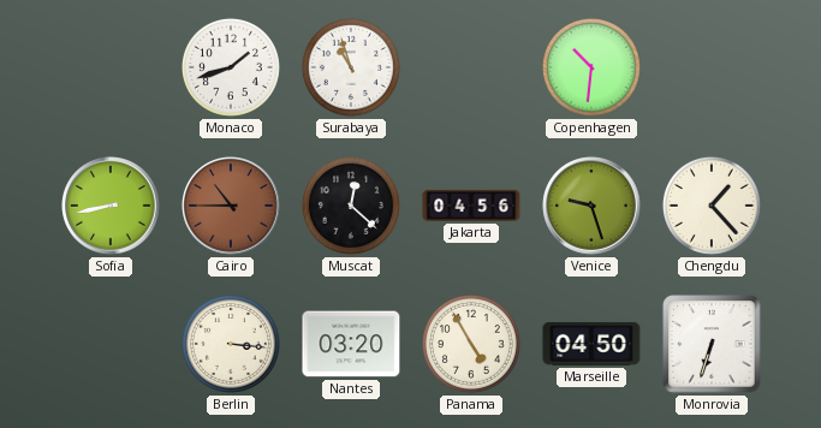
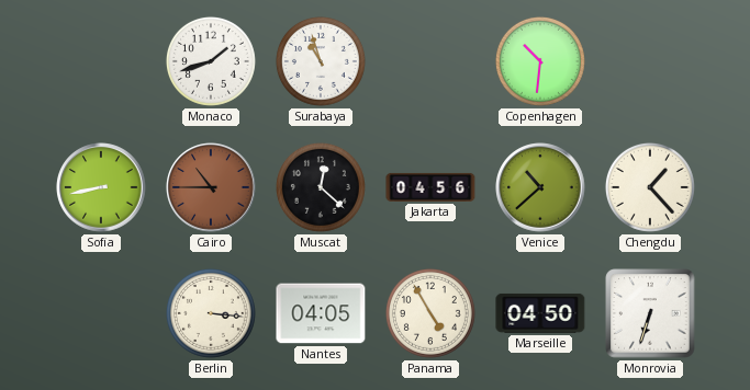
Venice: 9:27 -> 10:38
Nantes: 03:20 -> 04:05
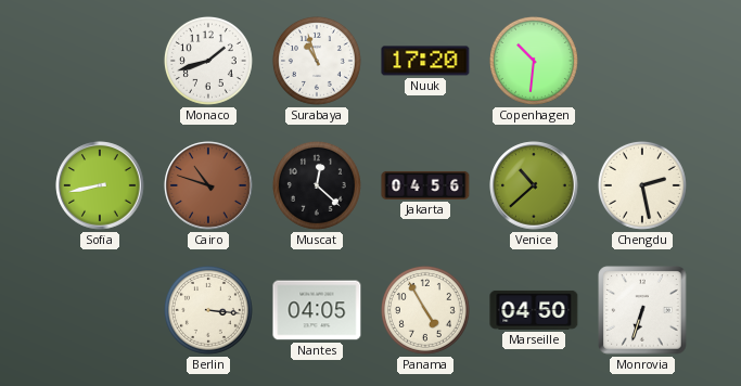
Nuuk: none -> 17:20
Cairo: 10:45 -> 10:48
Chengdu: 1:23 -> 2:28
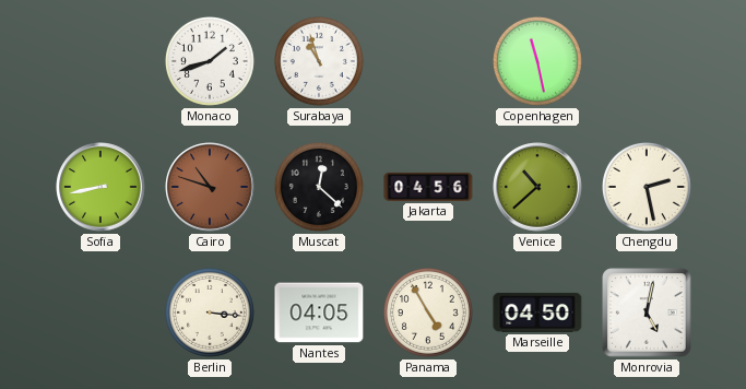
Nuuk: 17:20 -> none
Copenhagen: 10:31 -> 11:28
Monrovia: 6:33 -> 5:02
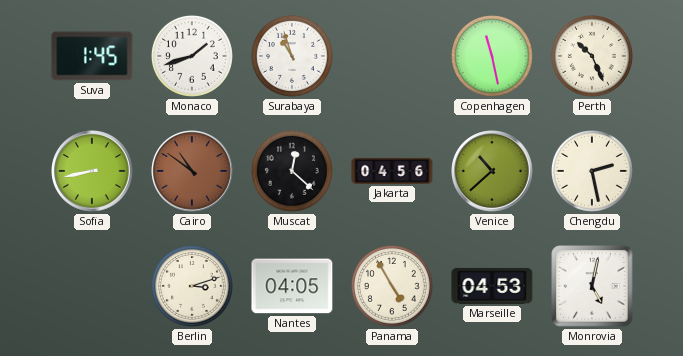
Suva: none -> 1:45
Perth: none -> 10:26
Cairo: 10:48 -> 10:51
Berlin: 3:16 -> 3:12
Marseille: 04:50 -> 04:53
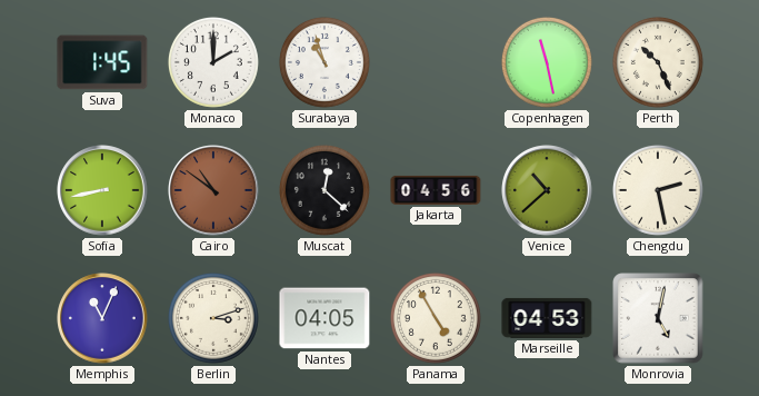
Monaco: 1:42 -> 2:00
Memphis: none -> 11:04
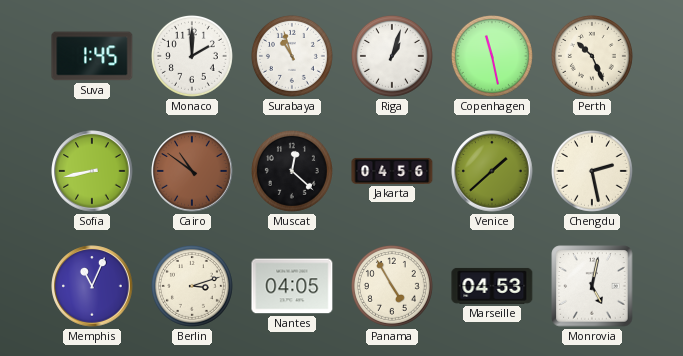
Riga: none -> 1:03
Venice: 10:38 -> 1:38
